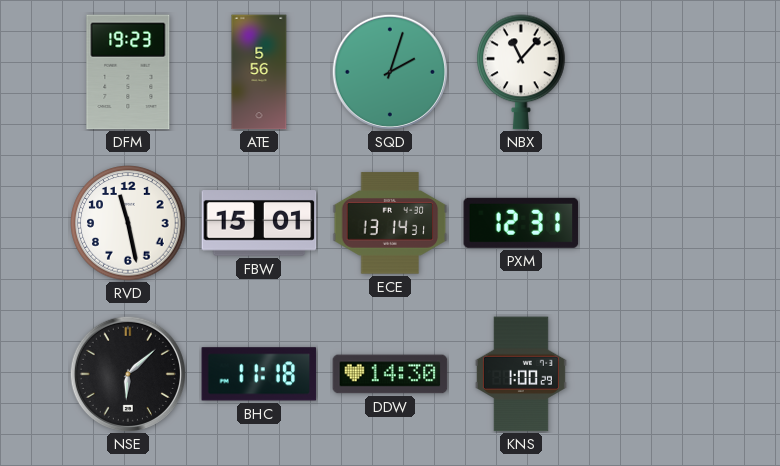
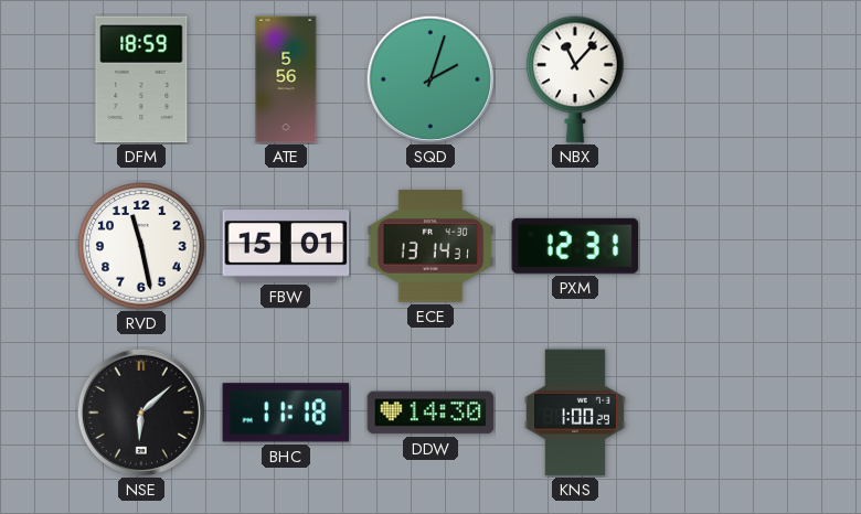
DFM: 19:23 -> 18:59
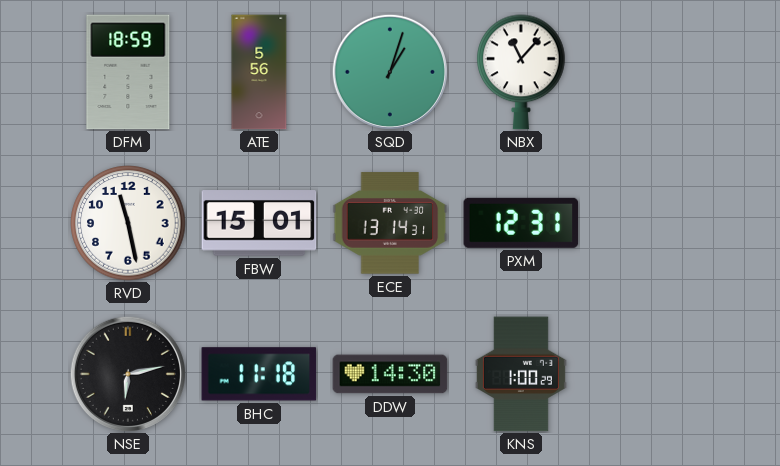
SQD: 2:03 -> 1:03
NSE: 6:08 -> 6:13
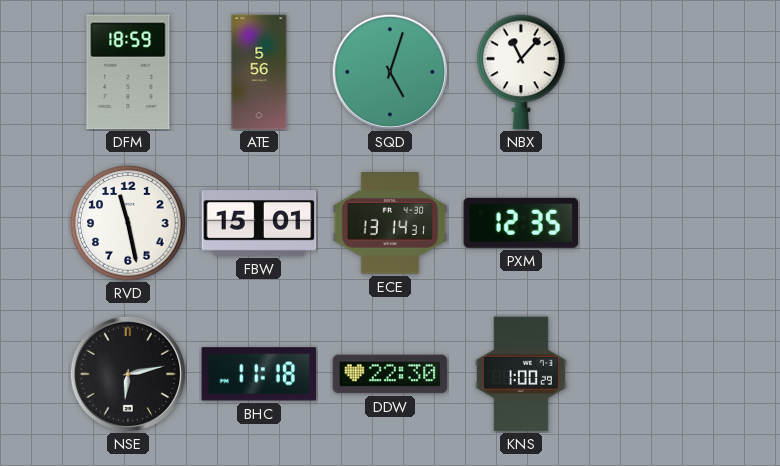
SQD: 1:03 -> 5:03
PXM: 12:31 -> 12:35
DDW: 14:30 -> 22:30
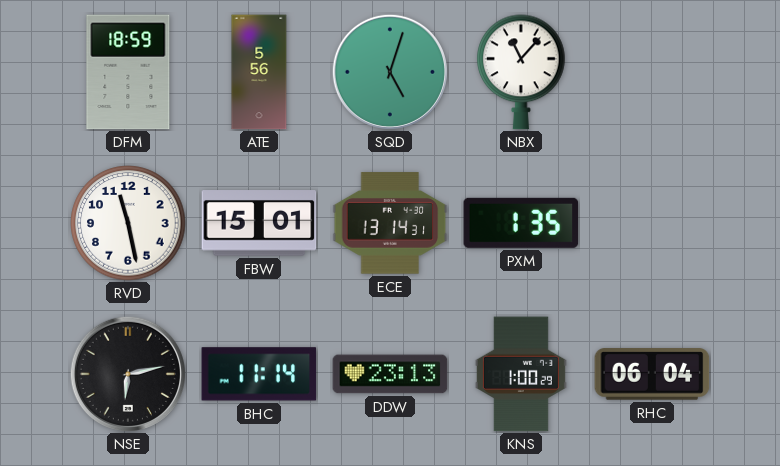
PXM: 12:35 -> 1:35
BHC: 11:18 -> 11:14
DDW: 22:30 -> 23:13
RHC: none -> 06:04
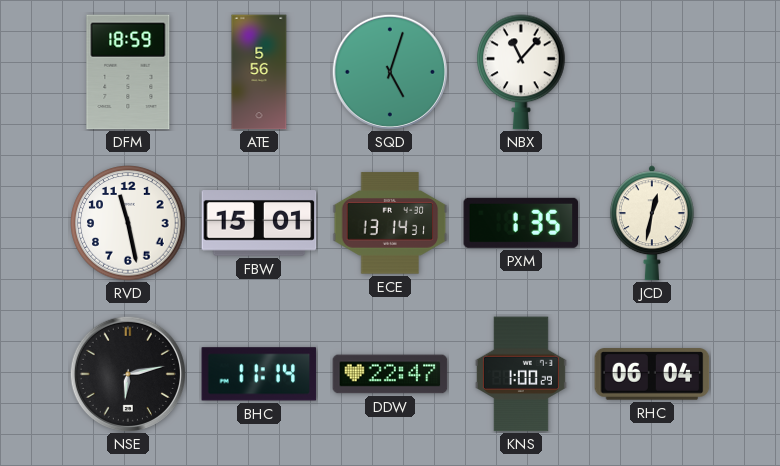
JCD: none -> 12:32
DDW: 23:13 -> 22:47
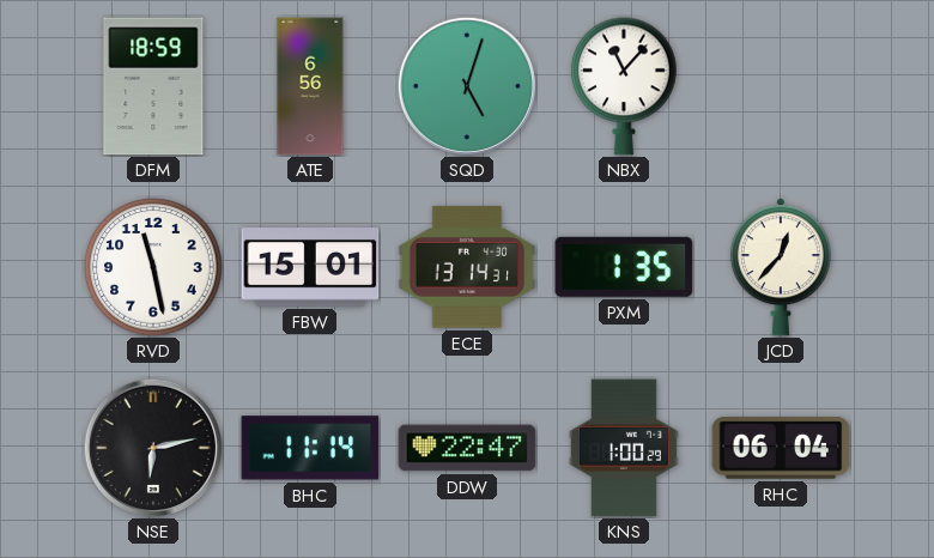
ATE: 5:56 -> 6:56
JCD: 12:32 -> 12:37
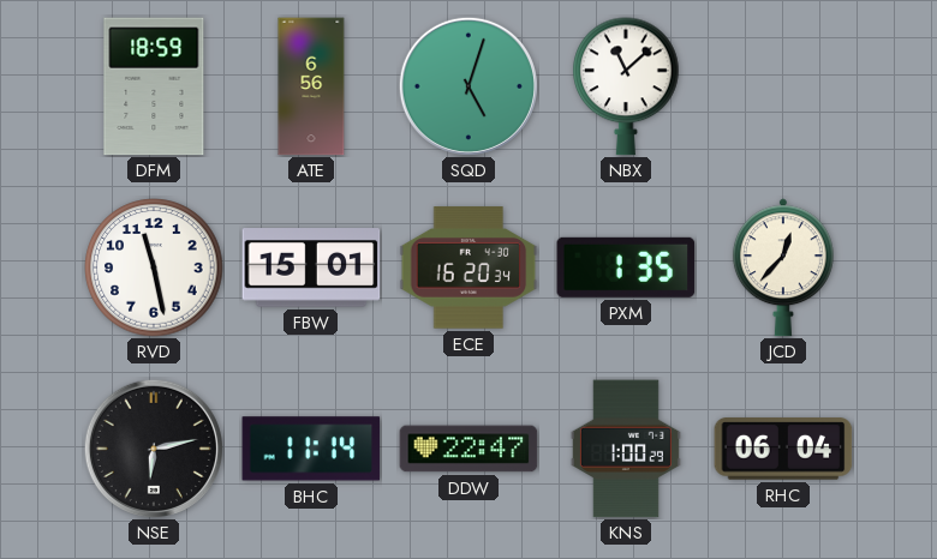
NBX: 11:07 -> 11:08
ECE: 13:14 -> 16:20
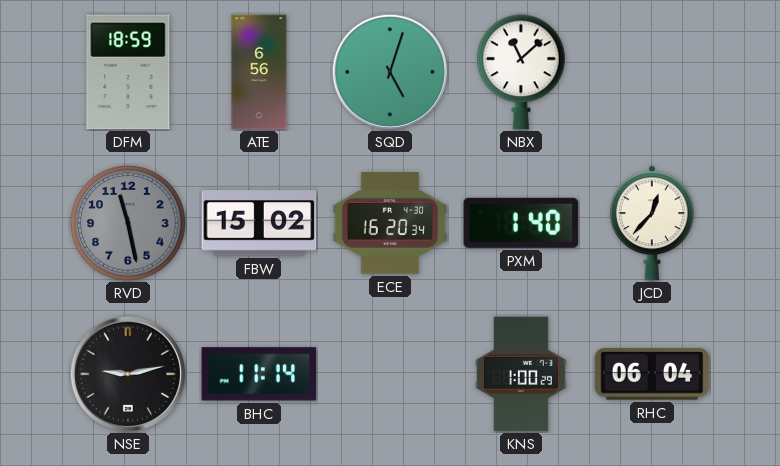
RVD dial: white -> grey
FBW: 15:01 -> 15:02
PXM: 1:35 -> 1:40
NSE: 6:13 -> 9:13
DDW: 22:47 -> none
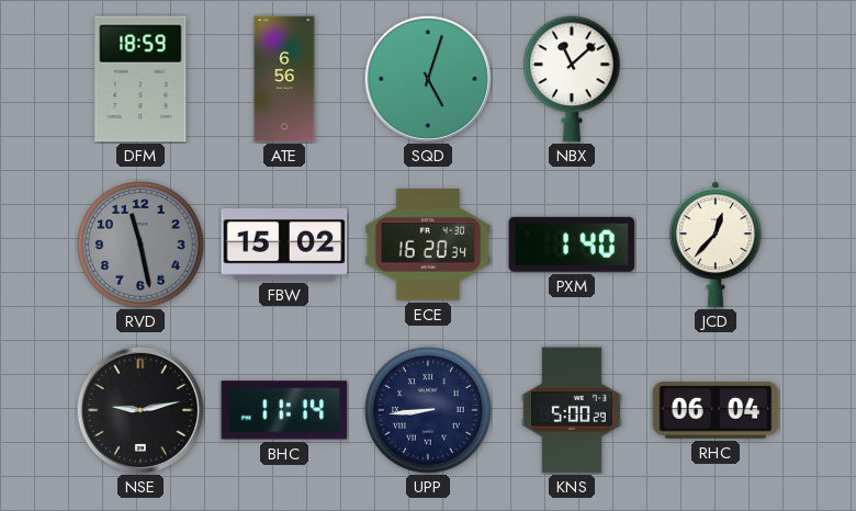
UPP: none -> 8:44
KNS: 1:00 -> 5:00
